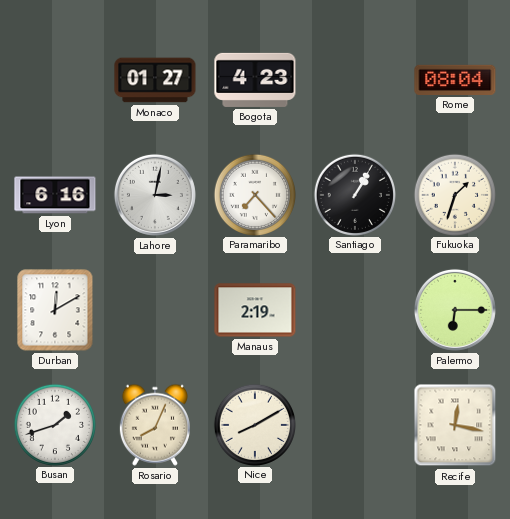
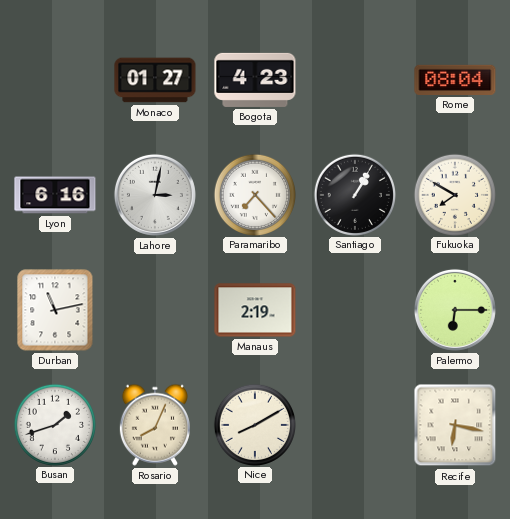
Fukuoka: 1:33 -> 7:50
Durban: 12:10 -> 11:13
Recife: 12:17 -> 6:17
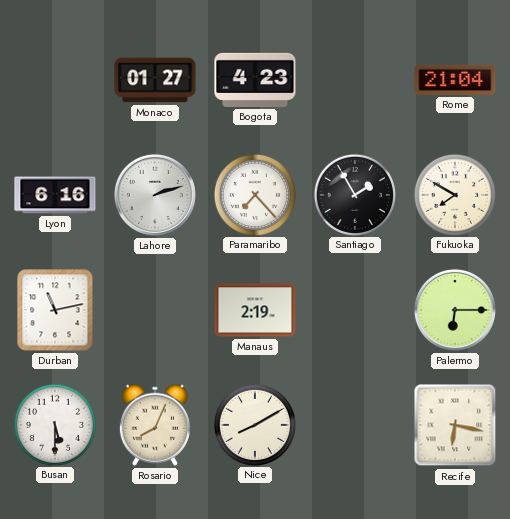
Rome: 08:04 -> 21:04
Lahore: 3:02 -> 2:12
Santiago: 1:05 -> 1:55
Busan: 1:42 -> 5:30
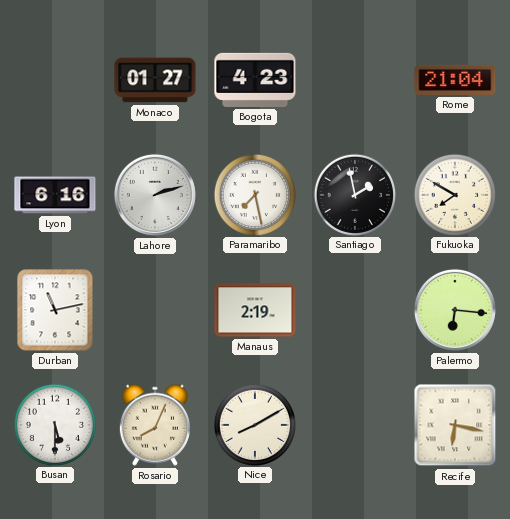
Paramaribo: 7:23 -> 7:28
Santiago: 1:55 -> 1:58
Palermo: 6:15 -> 6:16
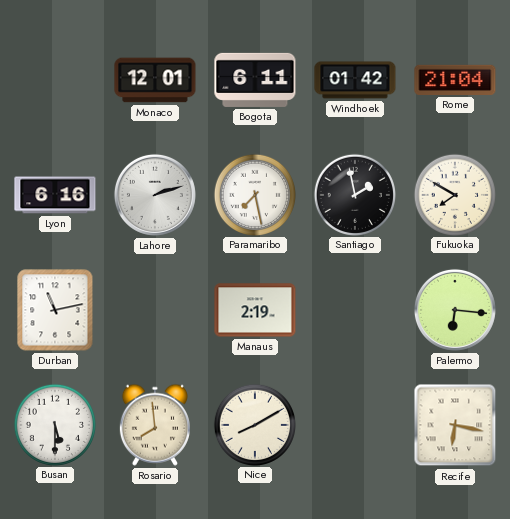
Monaco: 01:27 -> 12:01
Bogota: 4:23 -> 6:11
Windhoek: none -> 01:42
Rosario: 8:04 -> 7:59
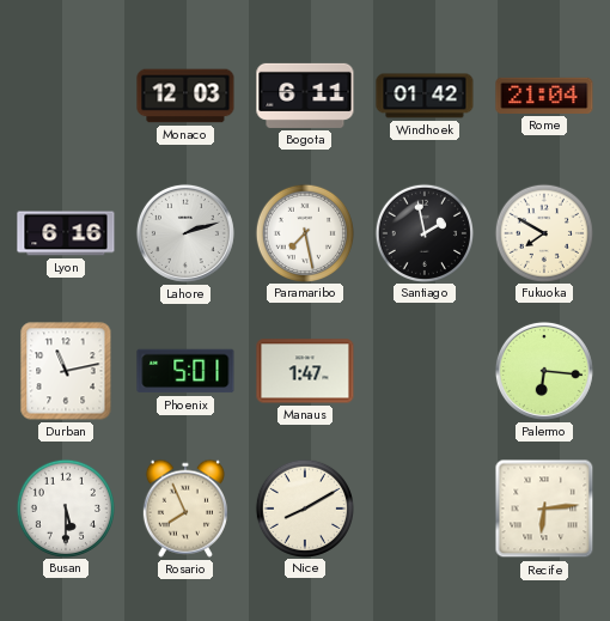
Monaco: 12:01 -> 12:03
Phoenix: none -> 5:01
Manaus: 2:19 -> 1:47
Rosario: 7:59 -> 7:56
Recife: 6:17 -> 6:14
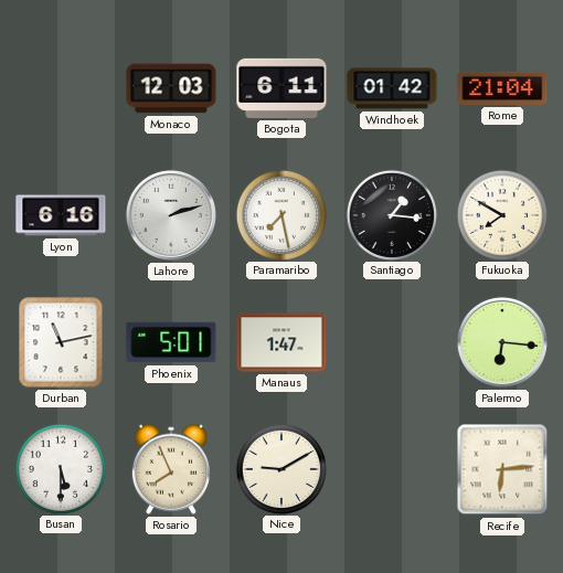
Santiago: 1:58 -> 1:16
Nice: 8:10 -> 9:10
